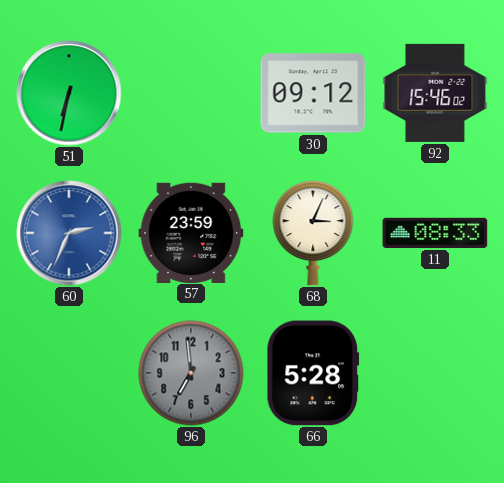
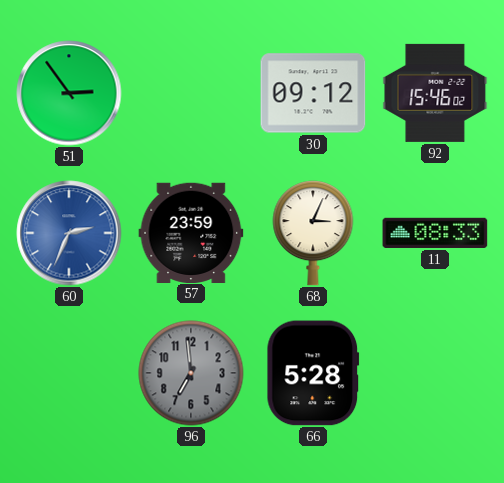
51: 6:32 -> 2:54
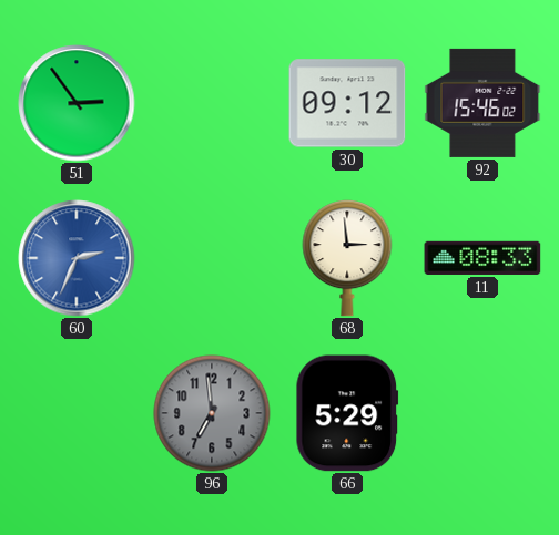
57: 23:59 -> none
68: 3:04 -> 2:59
66: 5:28 -> 5:29
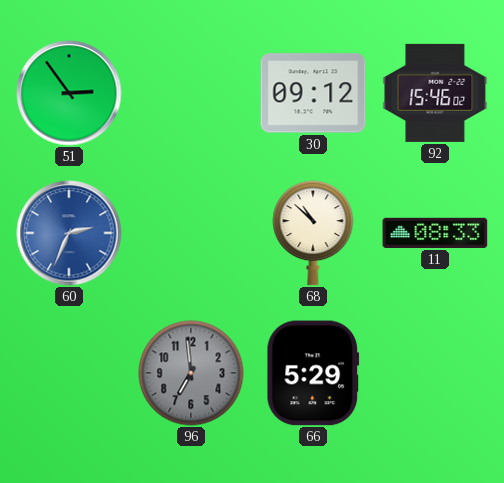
68: 2:59 -> 10:52
